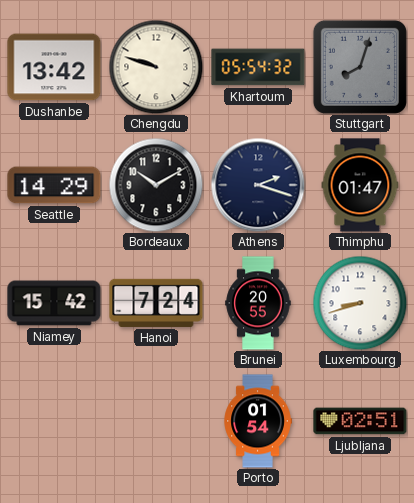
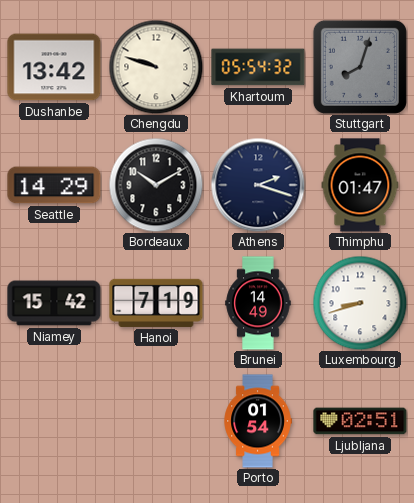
Hanoi: 7:24 -> 7:19
Brunei: 20:55 -> 14:49
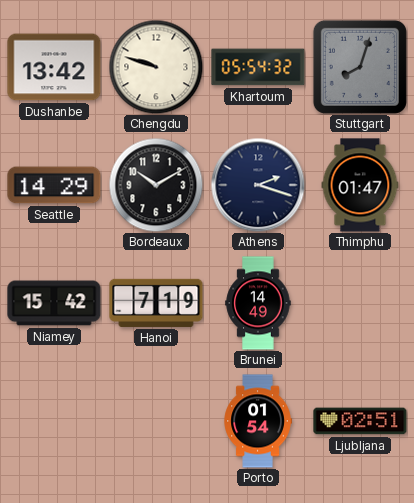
Luxembourg: 8:42 -> none
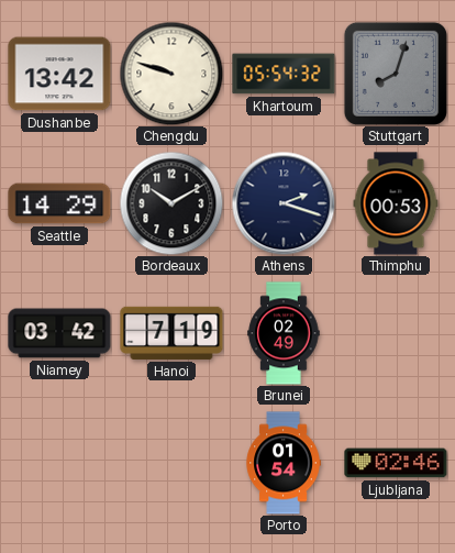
Thimphu: 01:47 -> 00:53
Niamey: 15:42 -> 03:42
Brunei: 14:49 -> 02:49
Ljubljana: 02:51 -> 02:46
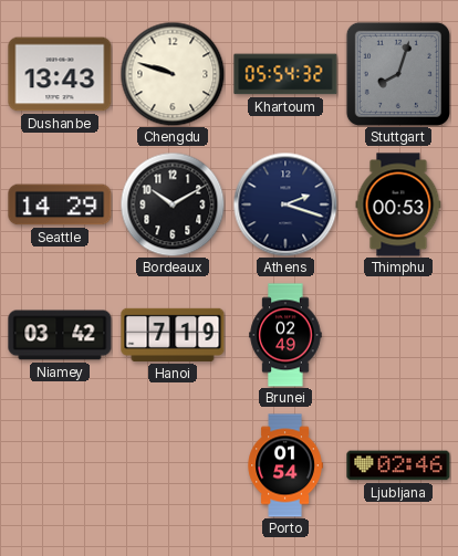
Dushanbe: 13:42 -> 13:43
